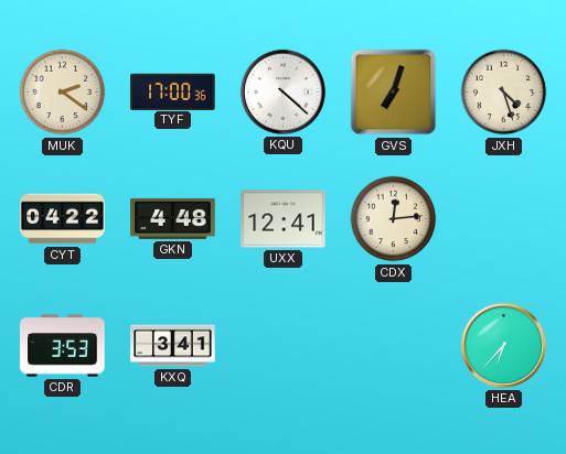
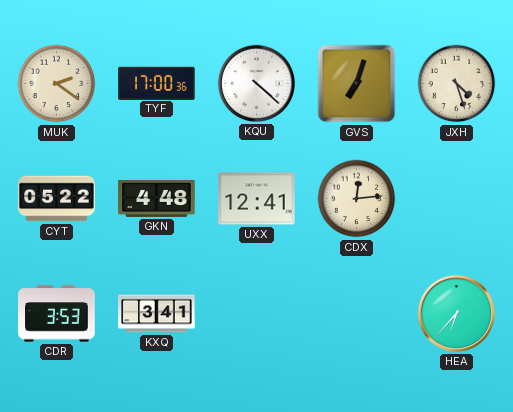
CYT: 04:22 -> 05:22
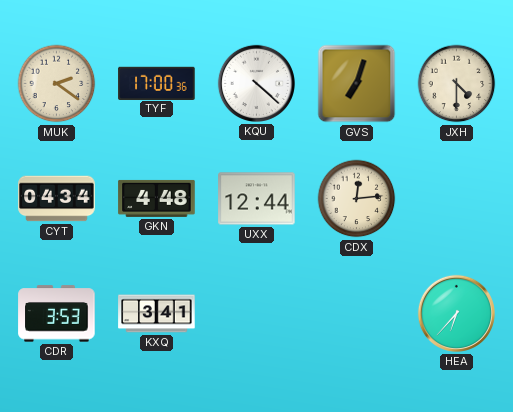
JXH: 4:27 -> 4:30
CYT: 05:22 -> 04:34
UXX: 12:41 -> 12:44
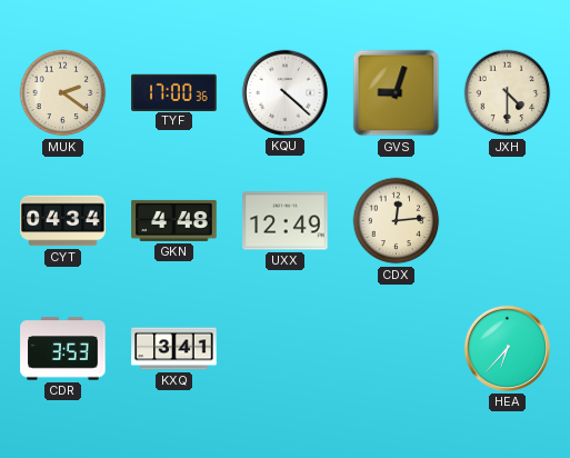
GVS: 7:03 -> 9:03
UXX: 12:44 -> 12:49
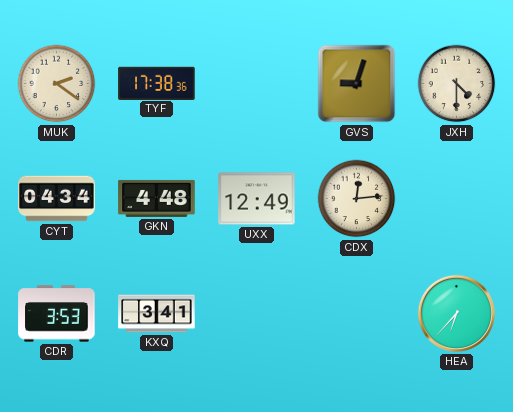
TYF: 17:00 -> 17:38
KQU: 4:22 -> none
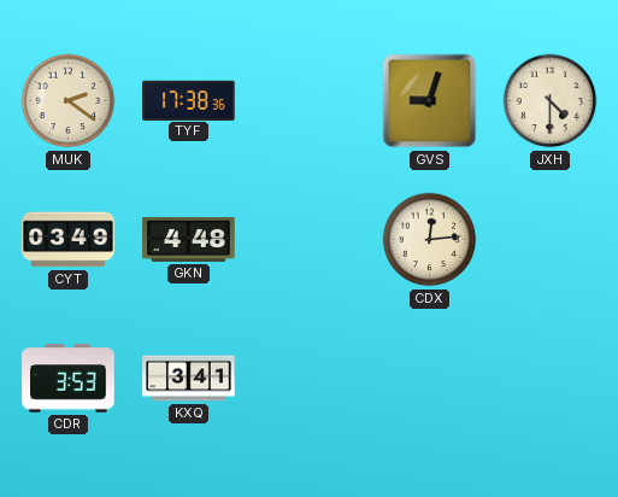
CYT: 04:34 -> 03:49
UXX: 12:49 -> none
HEA: 6:37 -> none
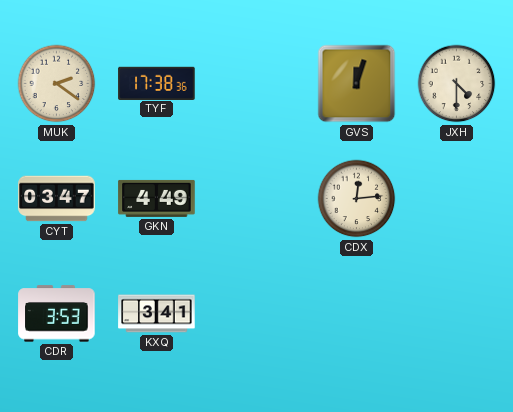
GVS: 9:03 -> 12:03
CYT: 03:49 -> 03:47
GKN: 4:48 -> 4:49
